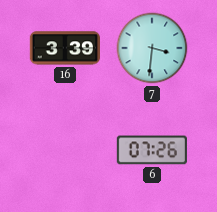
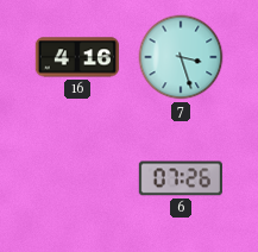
16: 3:39 -> 4:16
7: 3:31 -> 3:27
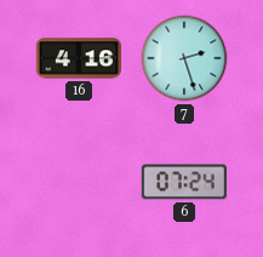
7: 3:27 -> 2:27
6: 07:26 -> 07:24
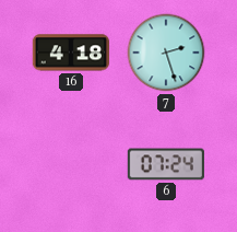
16: 4:16 -> 4:18
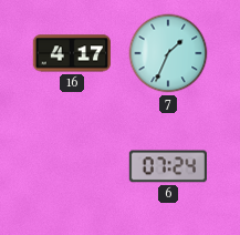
16: 4:18 -> 4:17
7: 2:27 -> 1:34
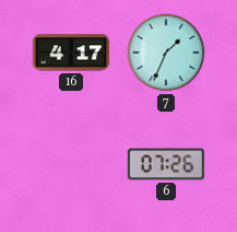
6: 07:24 -> 07:26
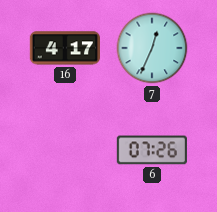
7: 1:34 -> 12:34
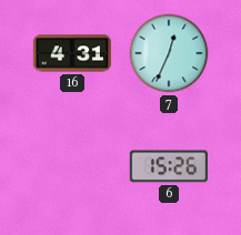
16: 4:17 -> 4:31
6: 07:26 -> 15:26
